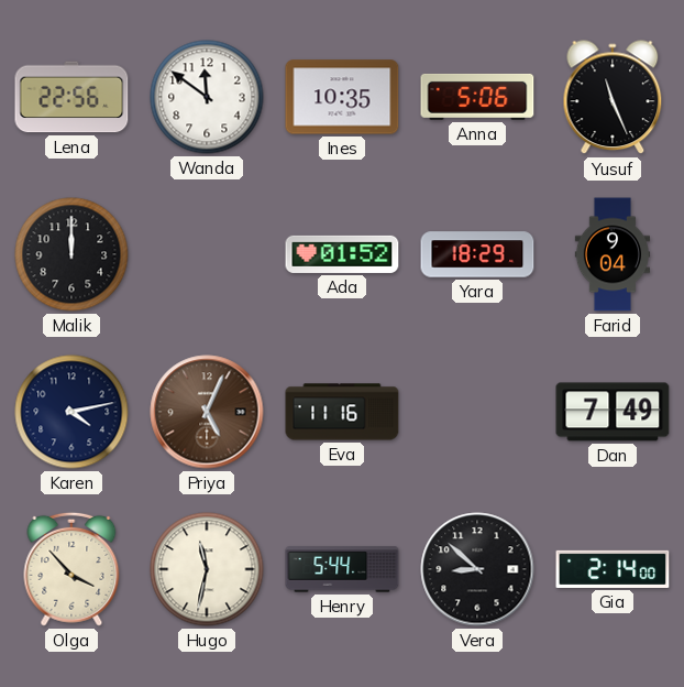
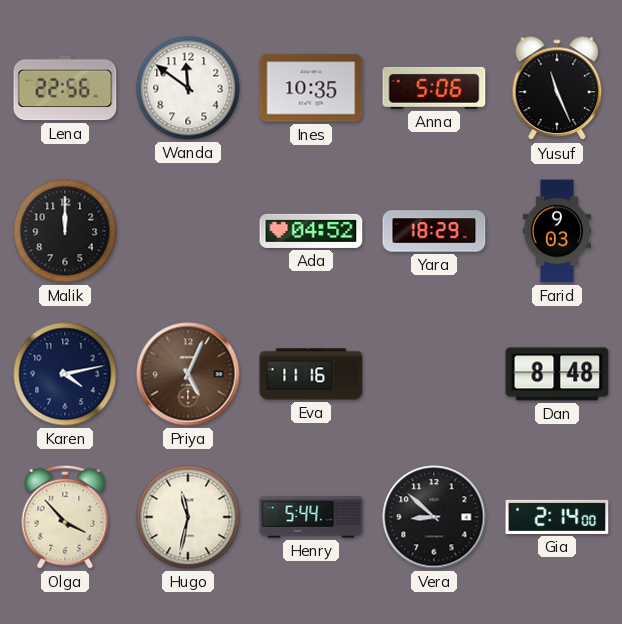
Ada: 01:52 -> 04:52
Farid: 9:04 -> 9:03
Dan: 7:49 -> 8:48
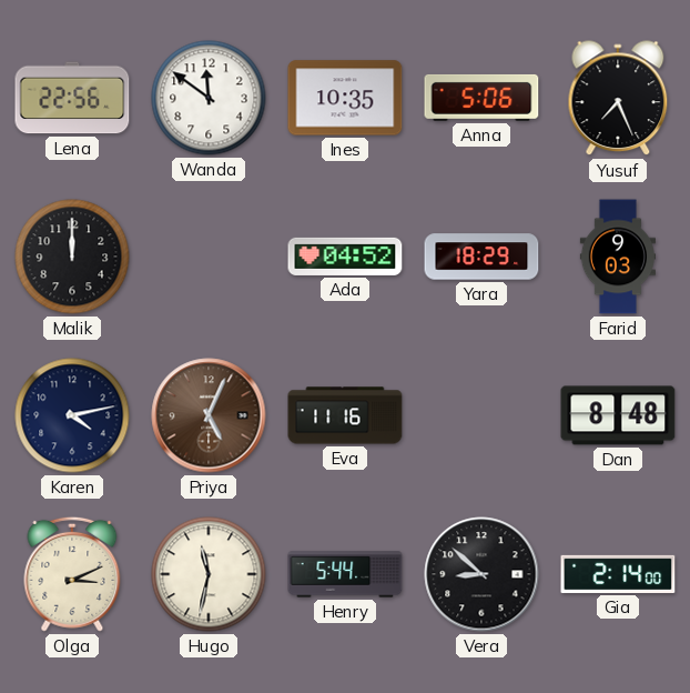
Yusuf: 11:26 -> 7:26
Olga: 3:53 -> 3:11
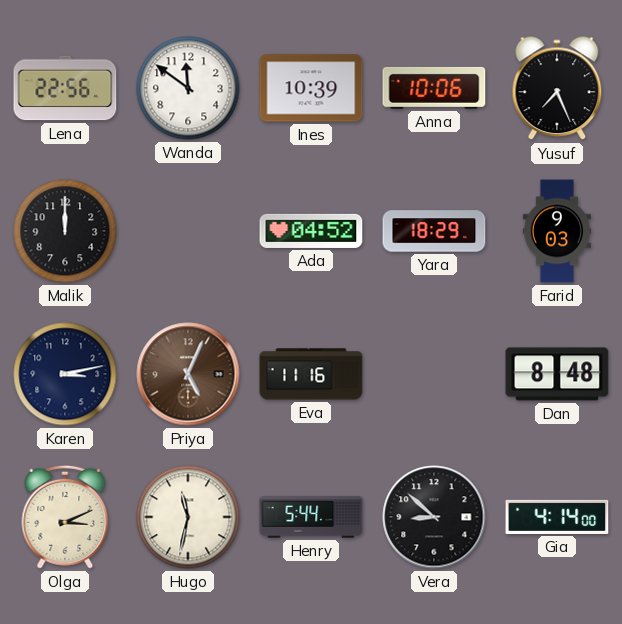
Ines: 10:35 -> 10:39
Anna: 5:06 -> 10:06
Karen: 4:13 -> 3:13
Gia: 2:14 -> 4:14
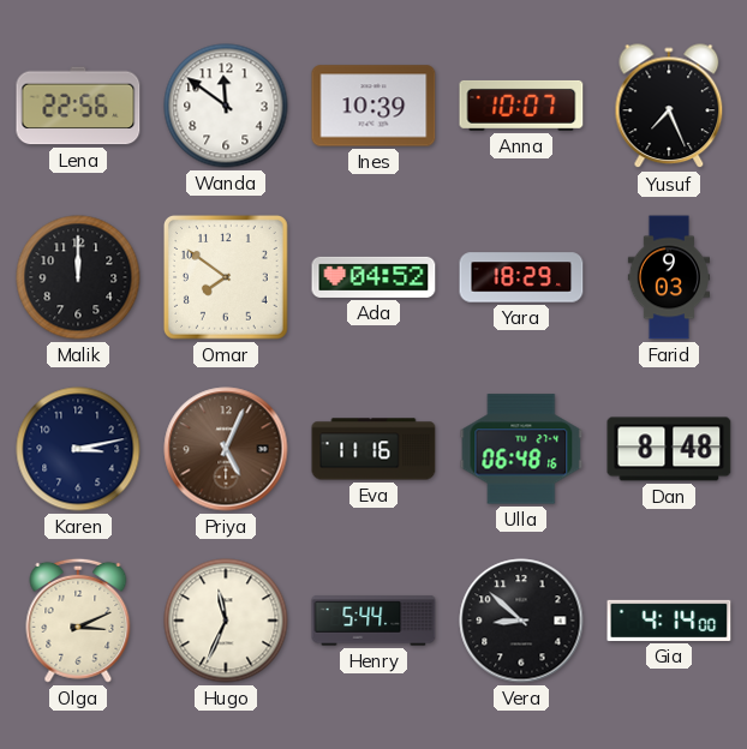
Anna: 10:06 -> 10:07
Omar: none -> 7:51
Ulla: none -> 06:48
Hugo: 11:32 -> 11:34
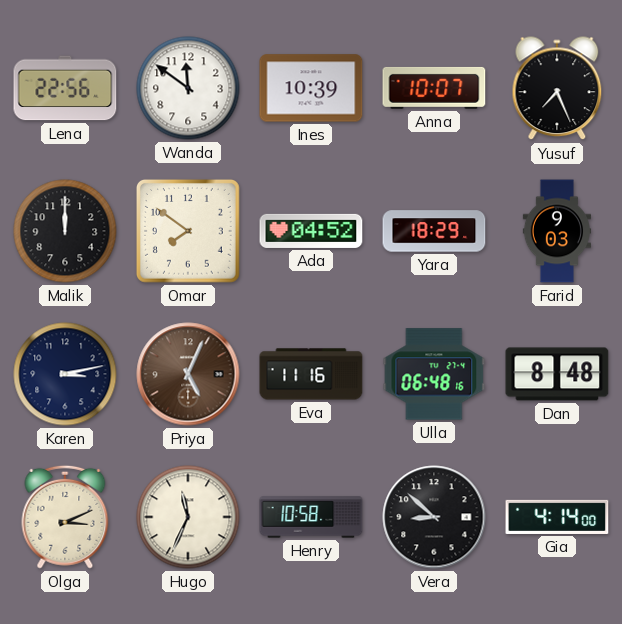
Henry: 5:44 -> 10:58
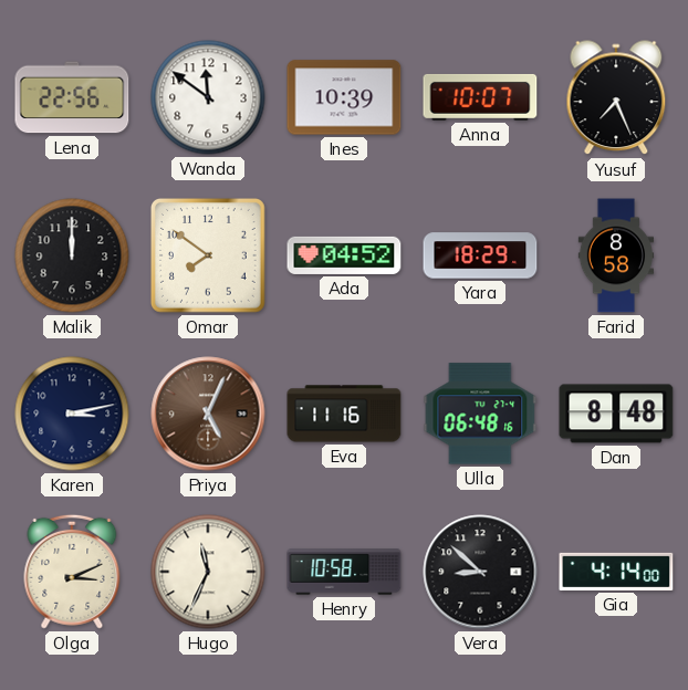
Farid: 9:03 -> 8:58
